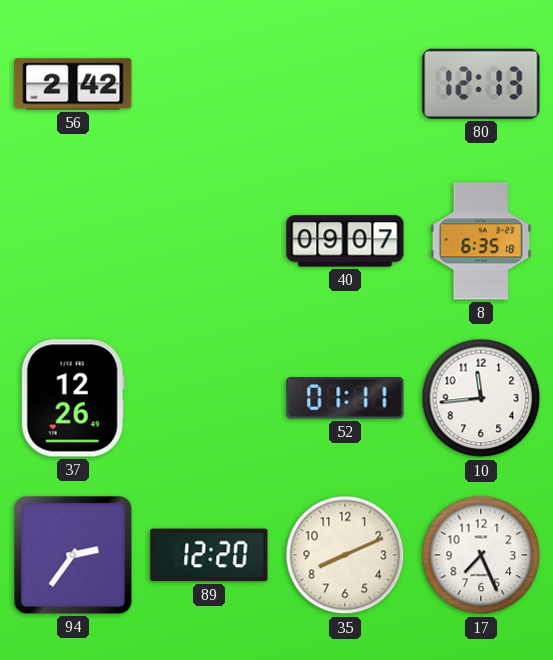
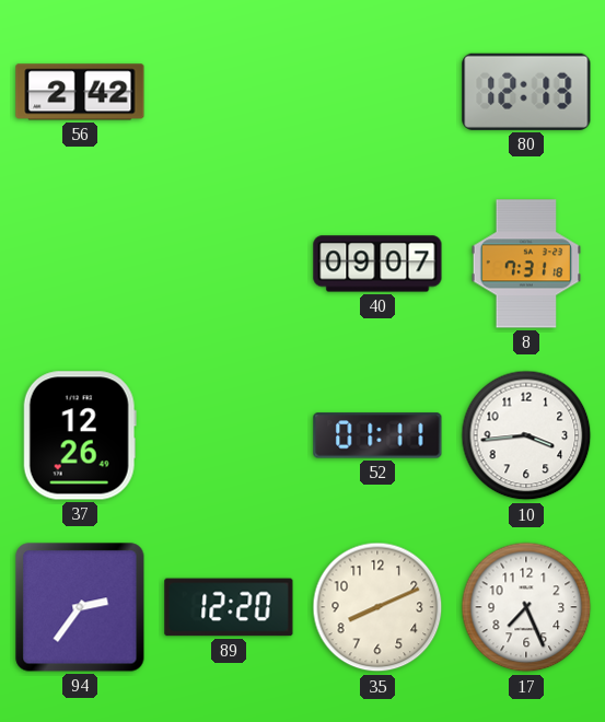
8: 6:35 -> 7:31
10: 11:44 -> 3:44
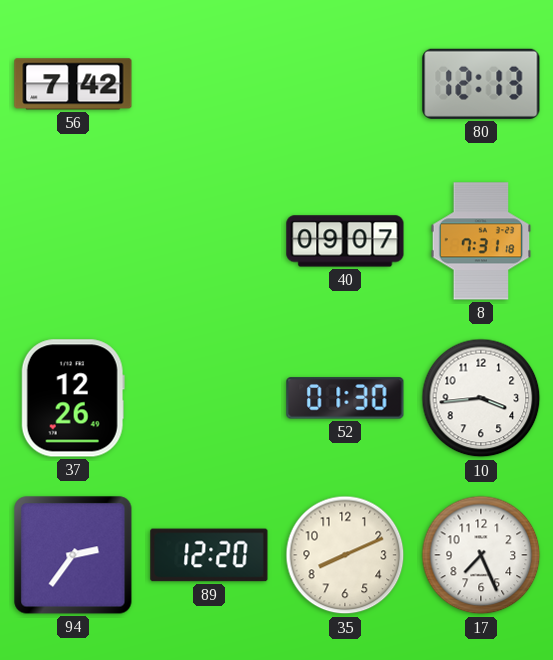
56: 2:42 -> 7:42
52: 01:11 -> 01:30
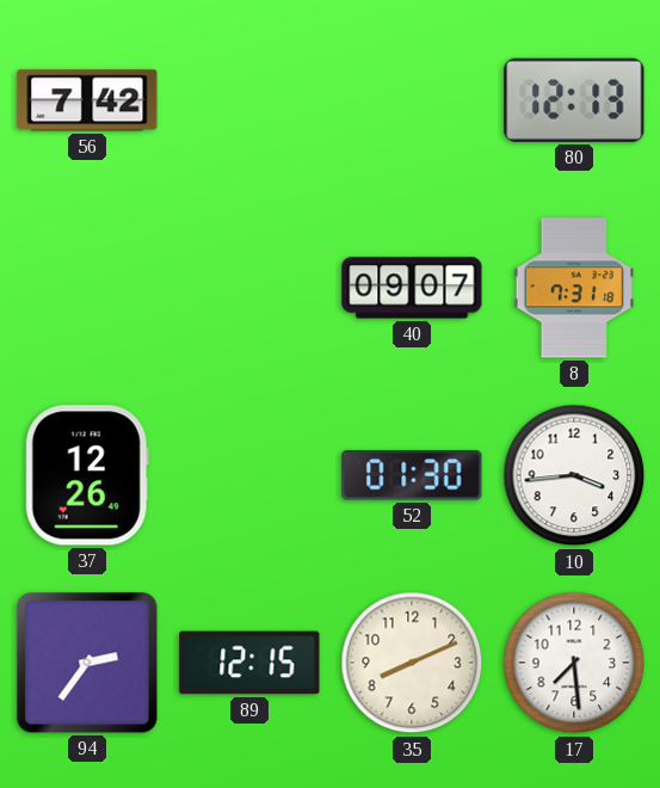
89: 12:20 -> 12:15
17: 7:26 -> 7:29
